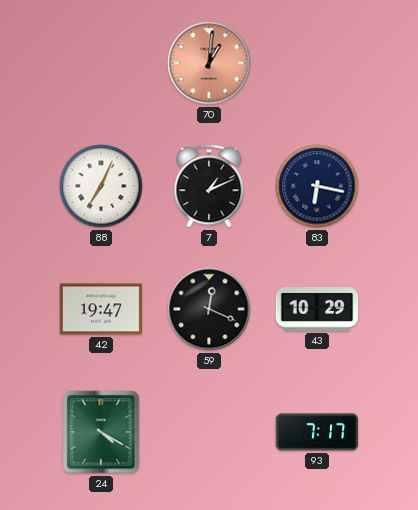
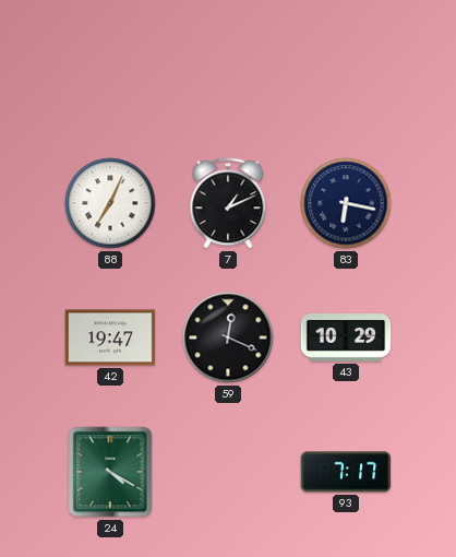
70: 1:01 -> none
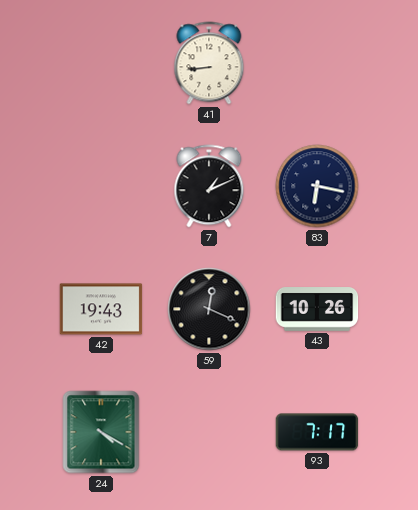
41: none -> 8:44
88: 7:04 -> none
42: 19:47 -> 19:43
43: 10:29 -> 10:26
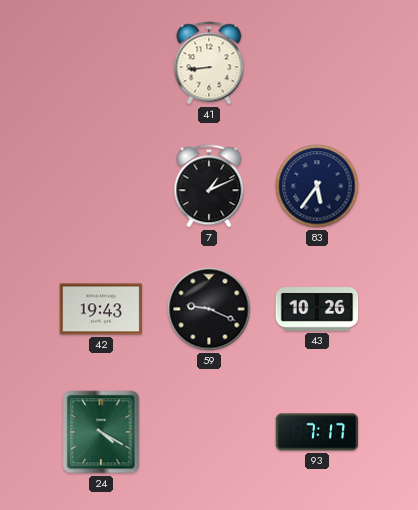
83: 6:17 -> 5:36
59: 12:19 -> 9:19
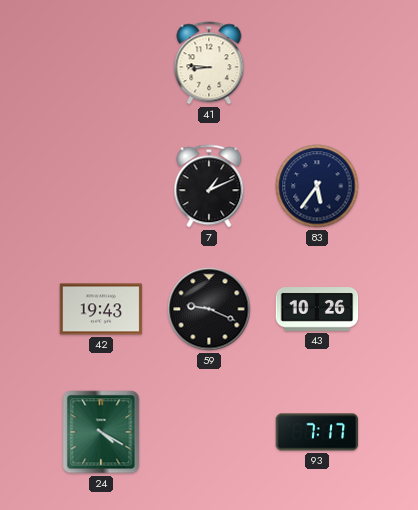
41: 8:44 -> 8:46
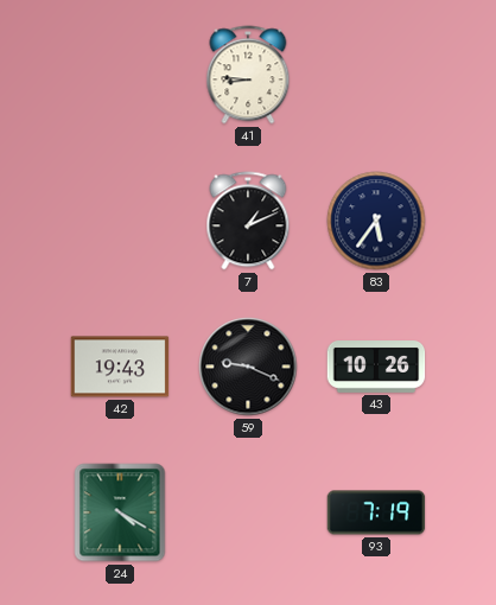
93: 7:17 -> 7:19
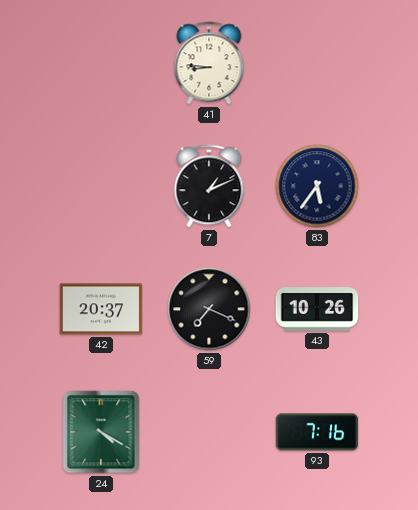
42: 19:43 -> 20:37
59: 9:19 -> 7:19
93: 7:19 -> 7:16
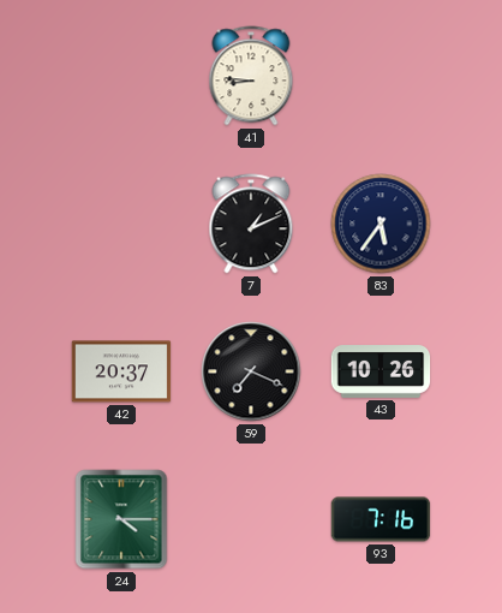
24: 4:20 -> 4:15
